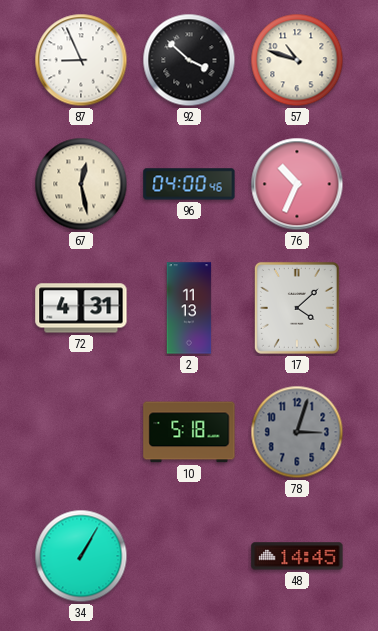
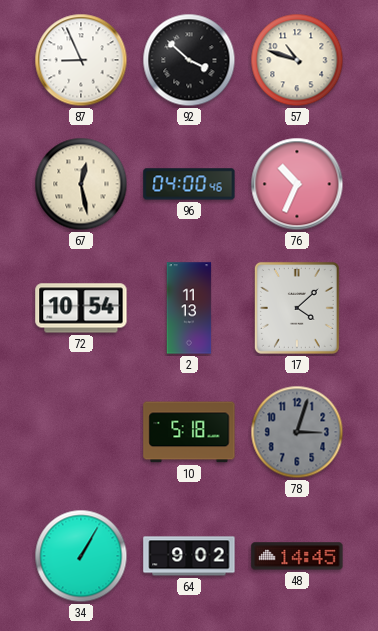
72: 4:31 -> 10:54
64: none -> 9:02
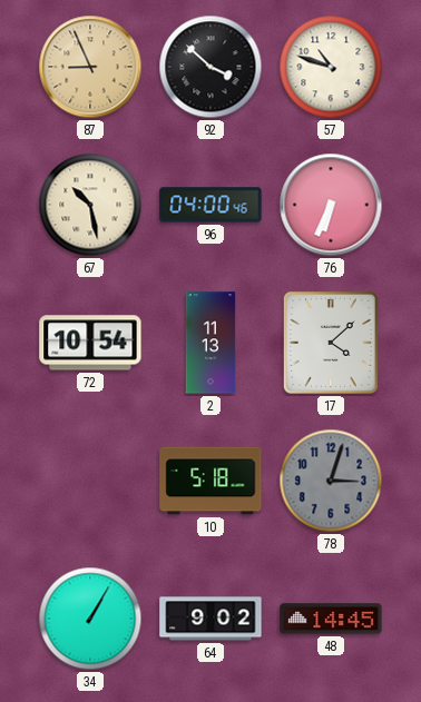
87 dial: white -> champagne
67: 12:28 -> 10:28
76: 10:34 -> 6:34
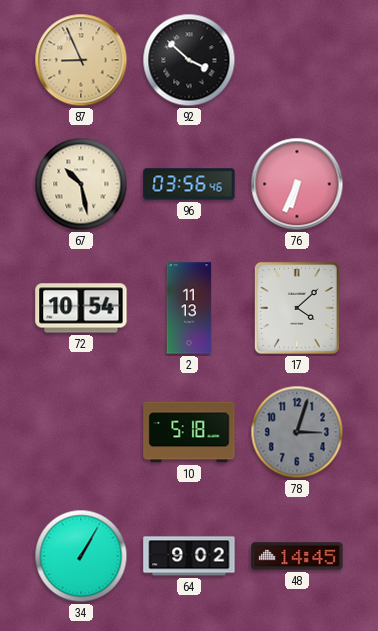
57: 10:48 -> none
96: 04:00 -> 03:56
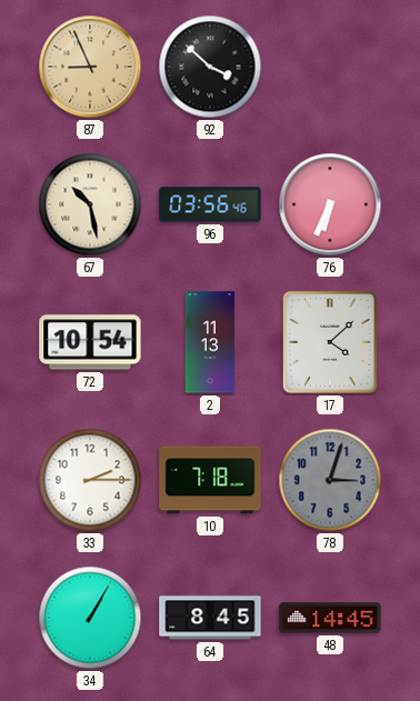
33: none -> 2:15
10: 5:18 -> 7:18
64: 9:02 -> 8:45
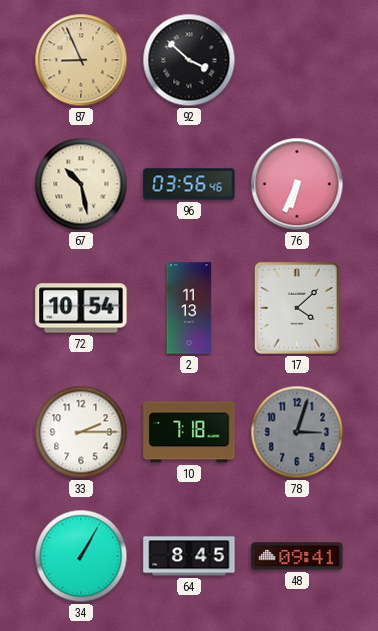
48: 14:45 -> 09:41
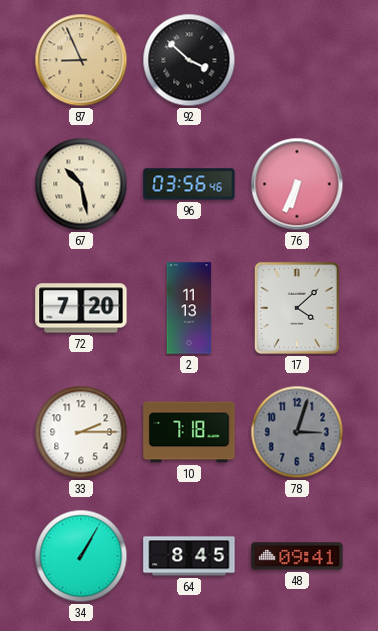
72: 10:54 -> 7:20
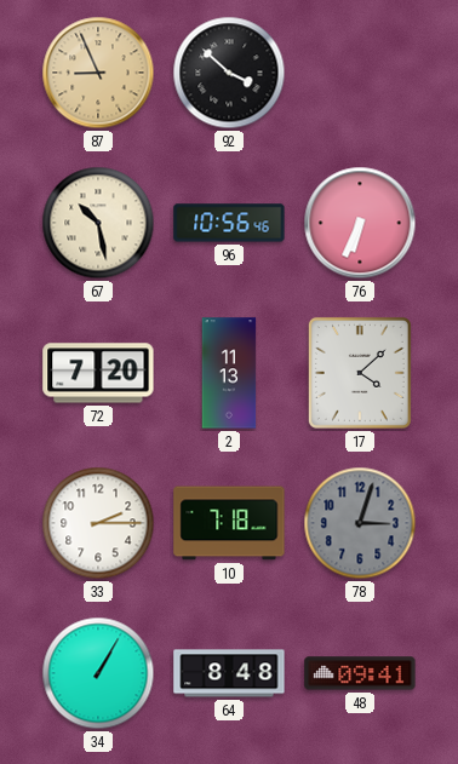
96: 03:56 -> 10:56
64: 8:45 -> 8:48
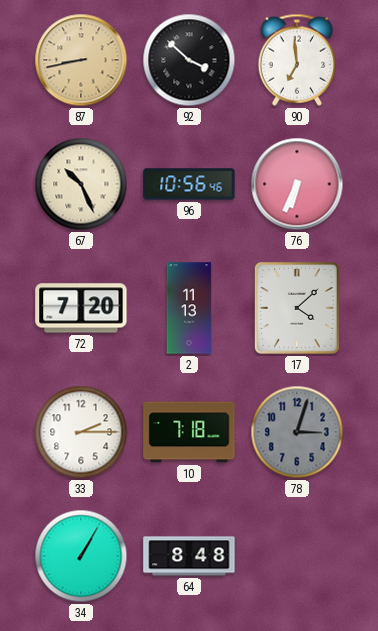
87: 8:56 -> 8:43
90: none -> 6:59
67: 10:28 -> 10:26
48: 09:41 -> none
